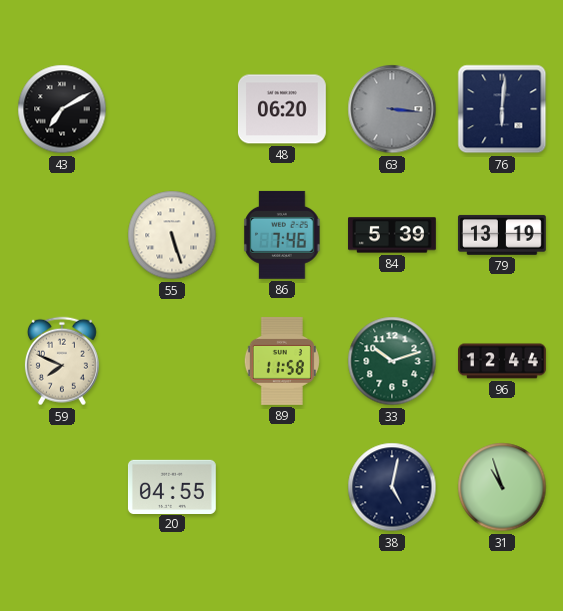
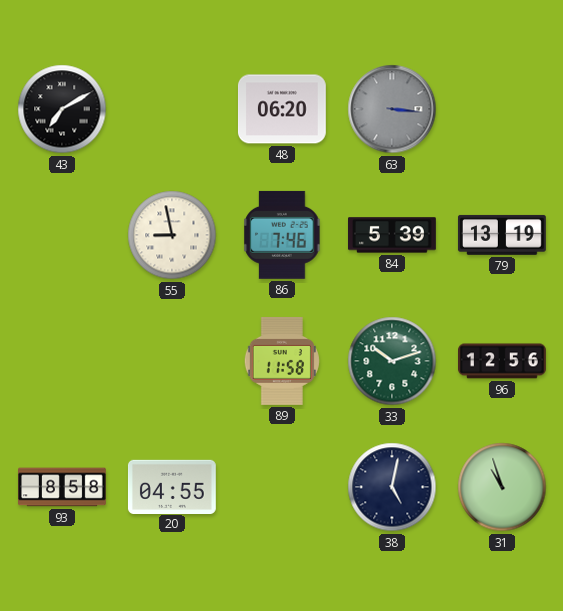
76: 6:01 -> none
55: 5:27 -> 8:58
59: 7:49 -> none
96: 12:44 -> 12:56
93: none -> 8:58
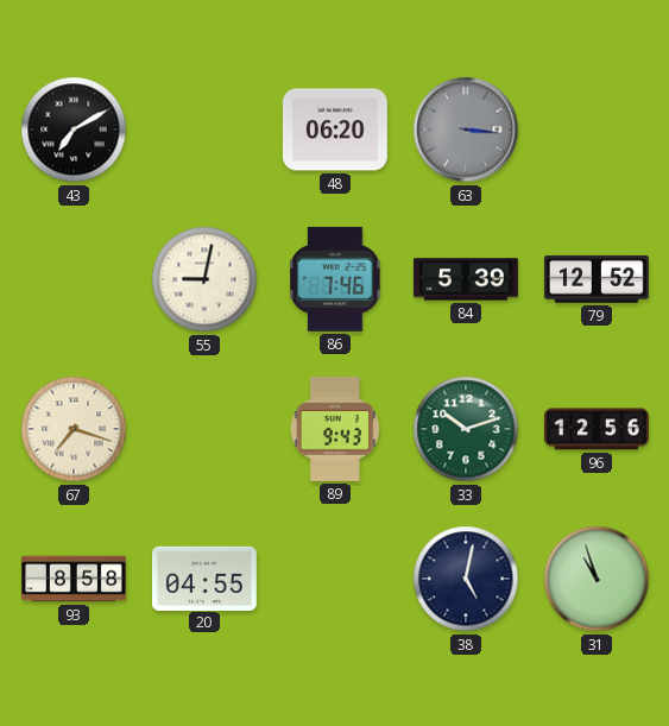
55: 8:58 -> 9:02
79: 13:19 -> 12:52
67: none -> 7:18
89: 11:58 -> 9:43
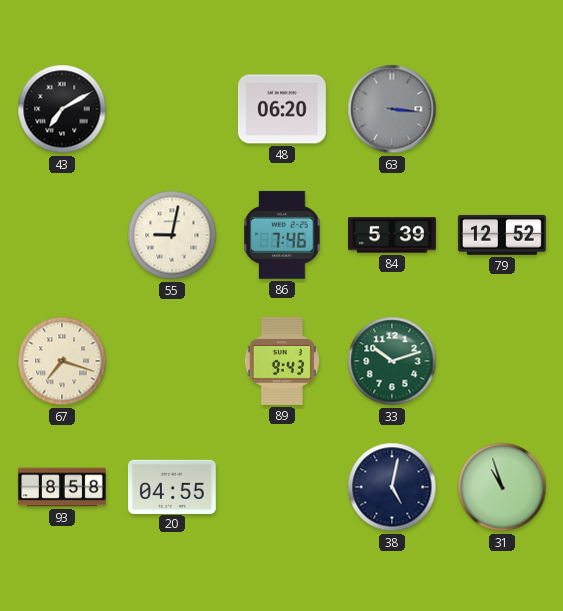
96: 12:56 -> none
